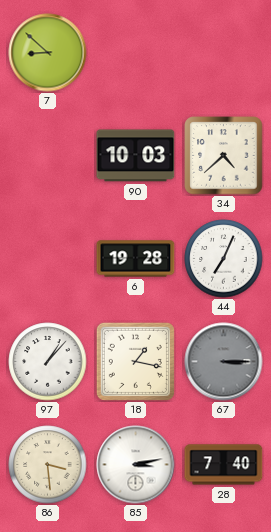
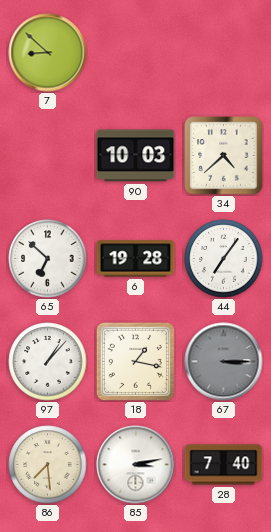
65: none -> 6:52
44: 7:04 -> 7:06
86: 3:29 -> 7:29
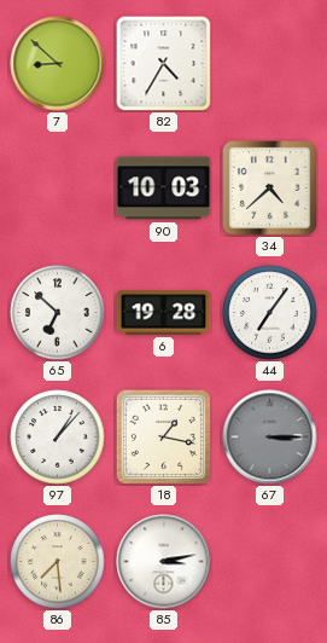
82: none -> 4:35
28: 7:40 -> none
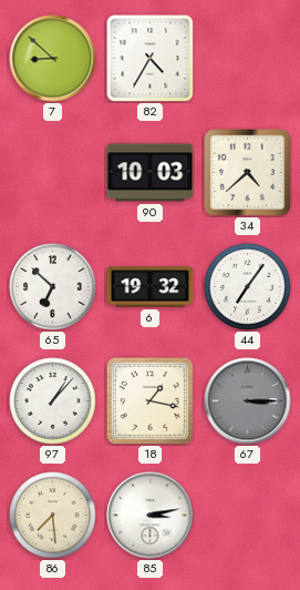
6: 19:28 -> 19:32
